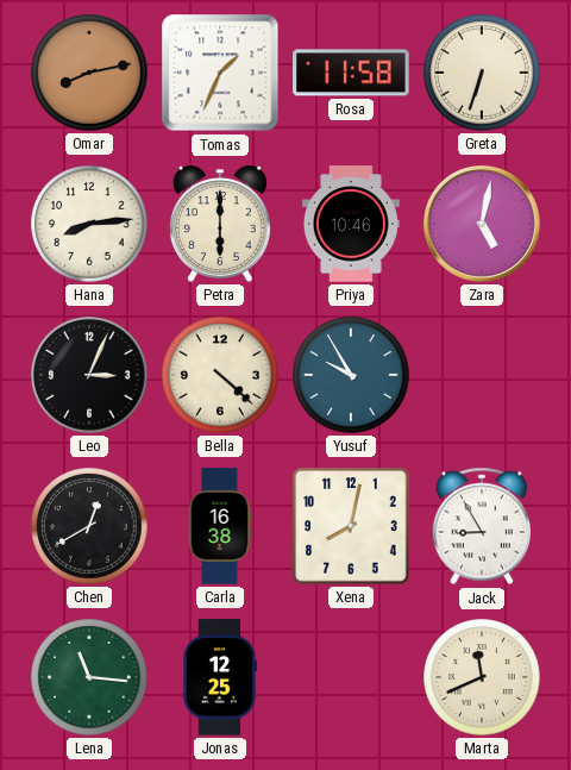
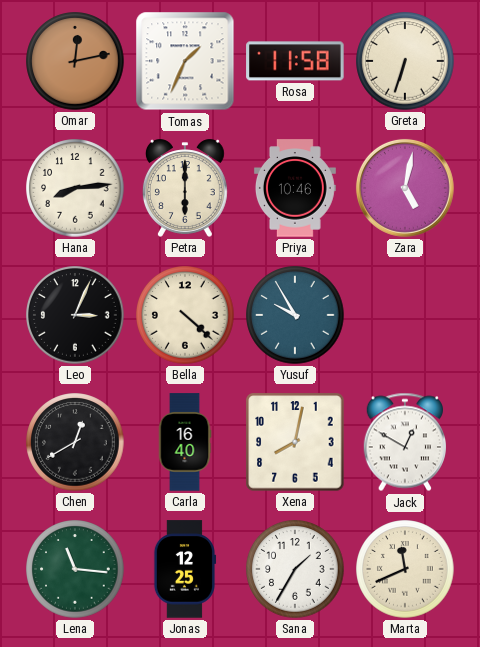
Omar: 8:13 -> 12:13
Carla: 16:38 -> 16:40
Jack: 8:55 -> 12:50
Sana: none -> 1:35
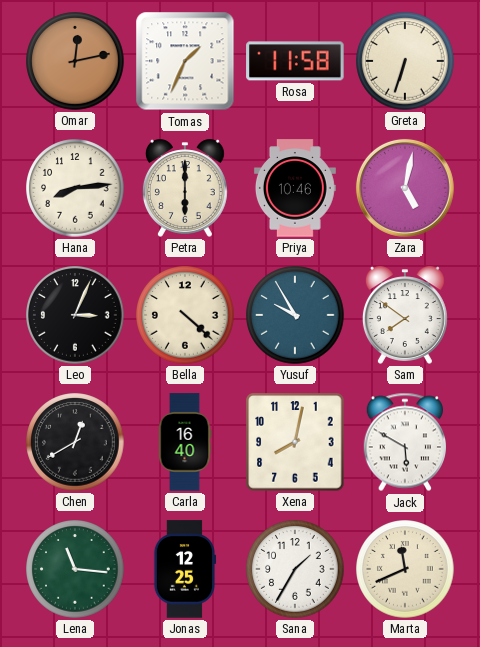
Sam: none -> 7:51
Jack: 12:50 -> 5:50
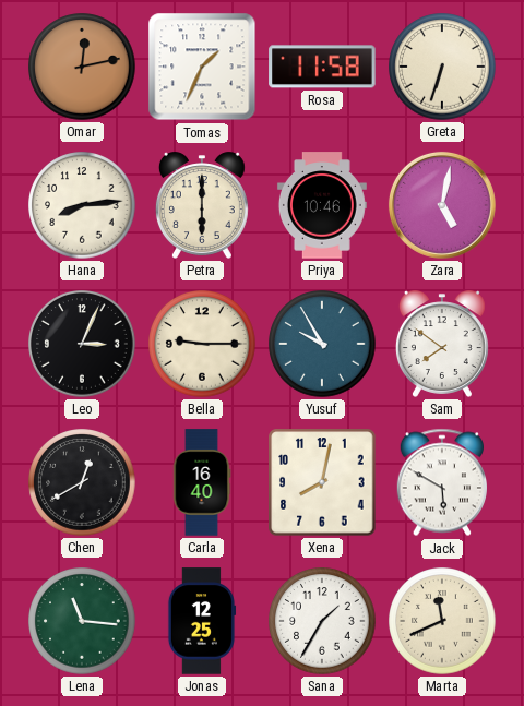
Bella: 4:22 -> 9:15
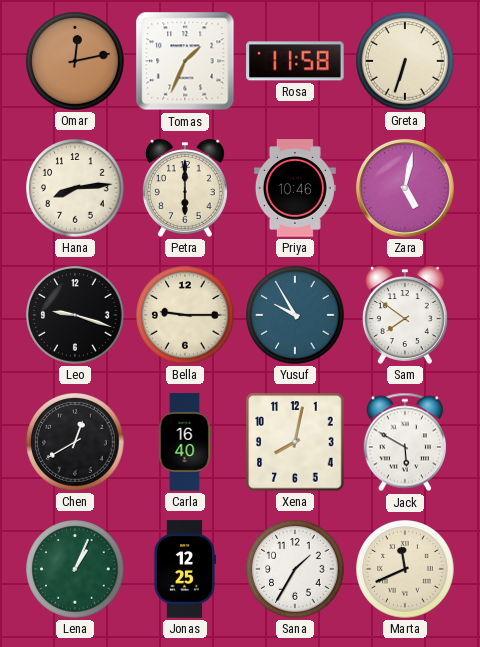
Leo: 3:04 -> 9:18
Lena: 11:16 -> 1:04
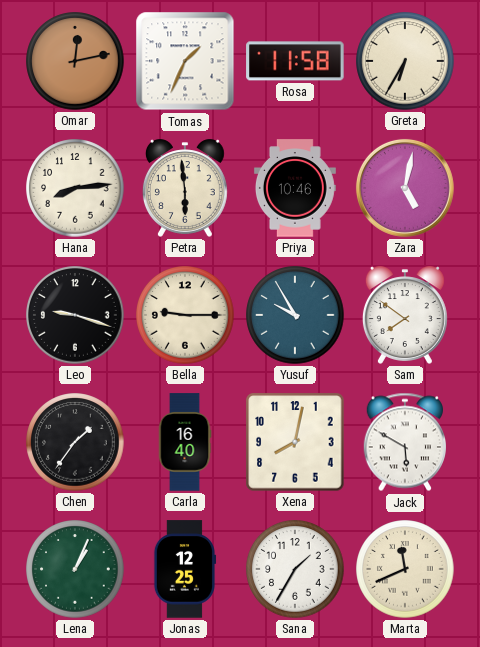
Greta: 6:33 -> 6:35
Petra: 6:00 -> 5:59
Chen: 12:40 -> 1:36
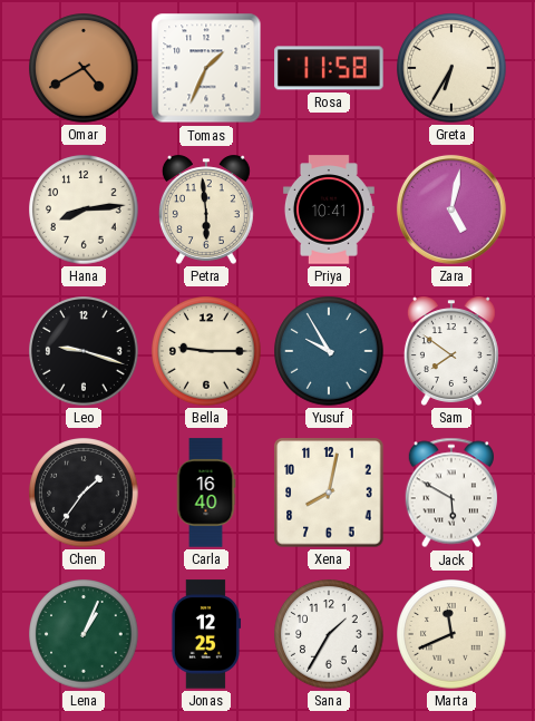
Omar: 12:13 -> 4:40
Priya: 10:46 -> 10:41
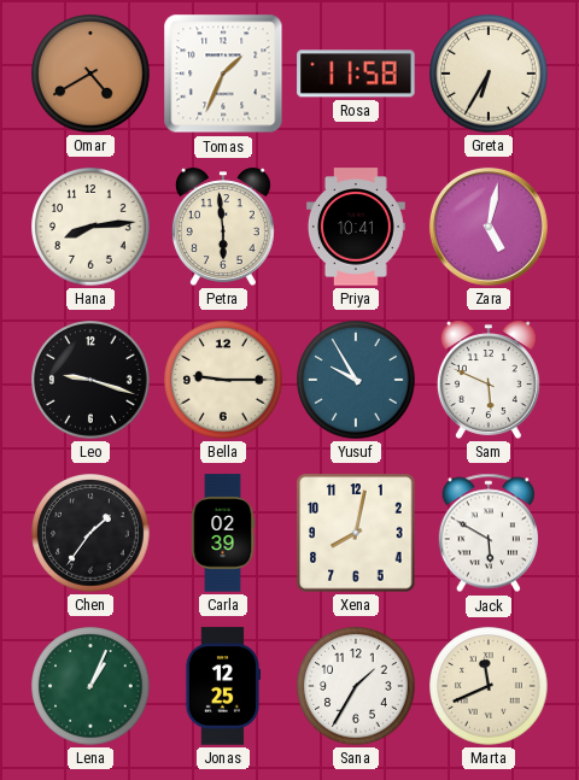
Sam: 7:51 -> 5:49
Carla: 16:40 -> 02:39
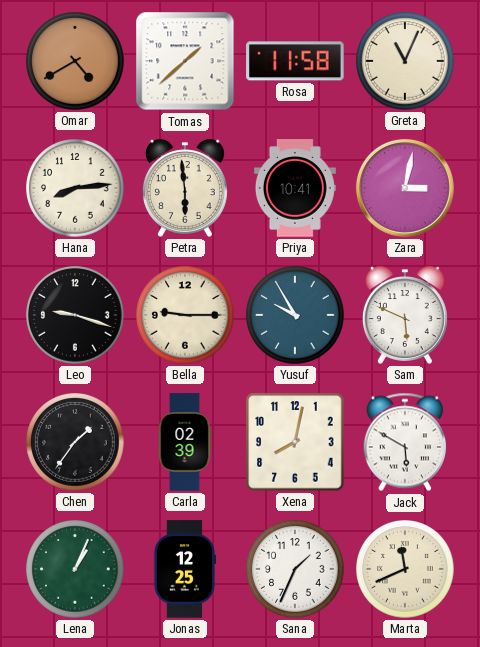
Tomas: 1:34 -> 1:38
Greta: 6:35 -> 11:04
Zara: 5:02 -> 3:02
Sana: 1:35 -> 1:34
